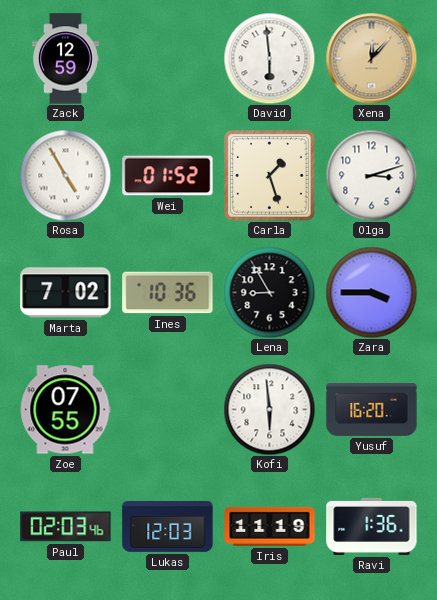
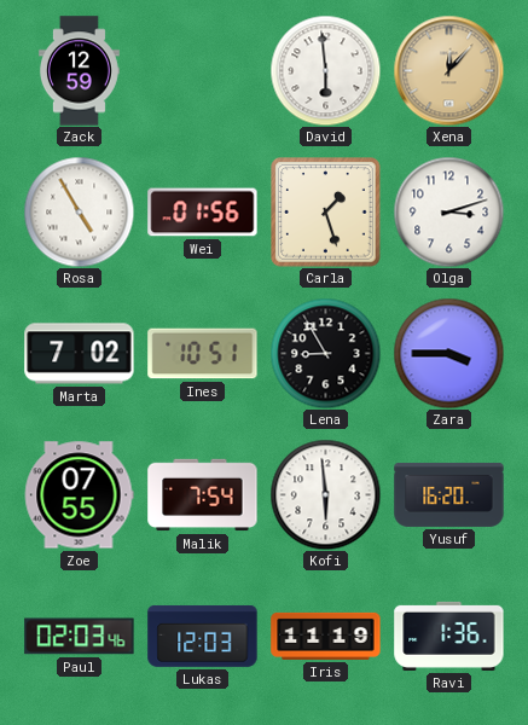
Wei: 01:52 -> 01:56
Ines: 10:36 -> 10:51
Malik: none -> 7:54
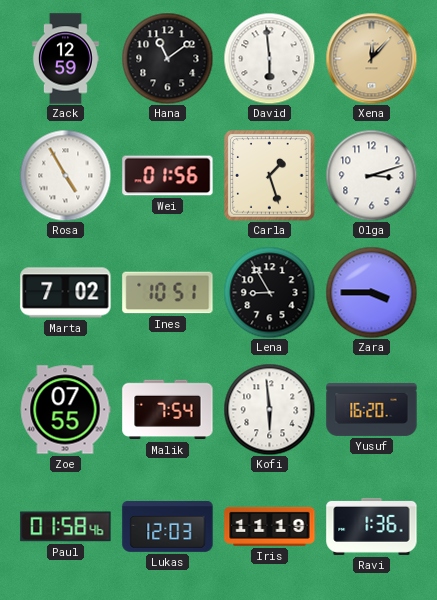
Hana: none -> 11:09
Paul: 02:03 -> 01:58
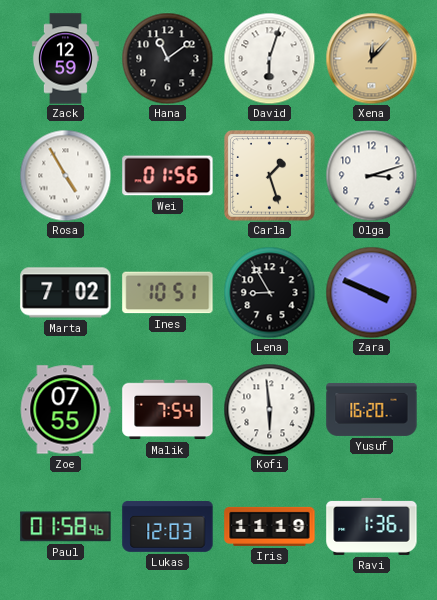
David: 5:59 -> 6:03
Zara: 3:45 -> 3:49
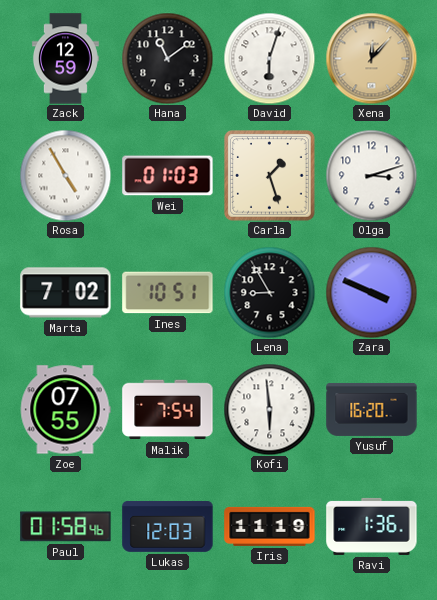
Wei: 01:56 -> 01:03
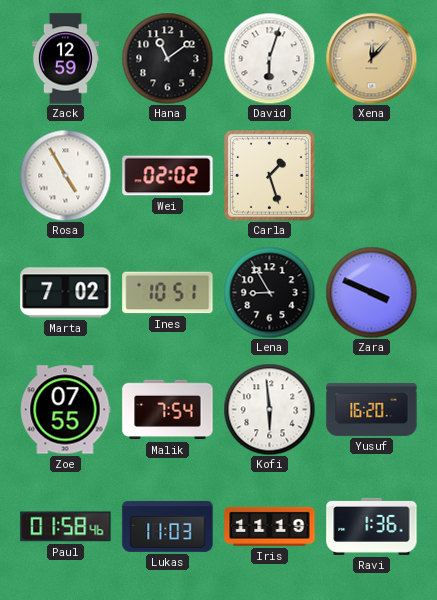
Wei: 01:03 -> 02:02
Olga: 3:12 -> none
Lukas: 12:03 -> 11:03
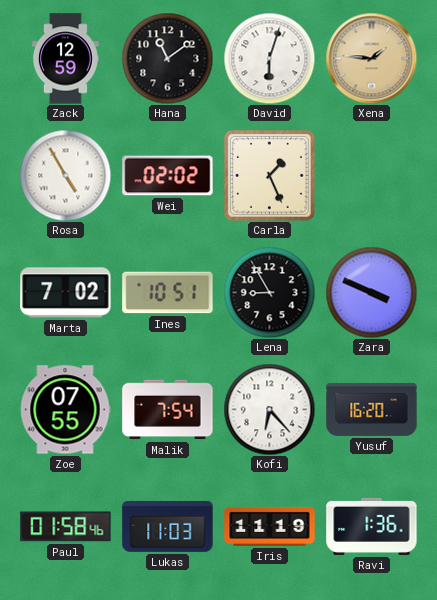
Xena: 12:07 -> 1:46
Carla: 1:27 -> 1:26
Kofi: 5:59 -> 6:23
